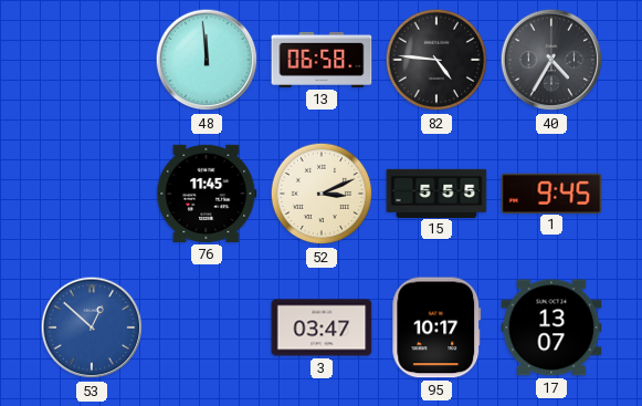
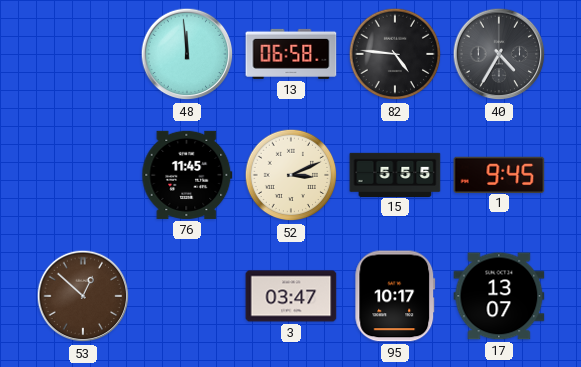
53 dial: blue -> brown
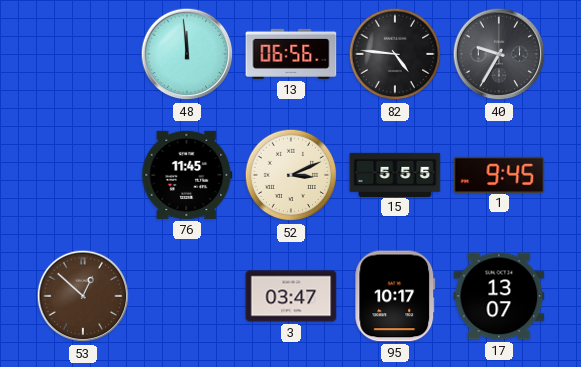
13: 06:58 -> 06:56
40: 4:35 -> 9:35
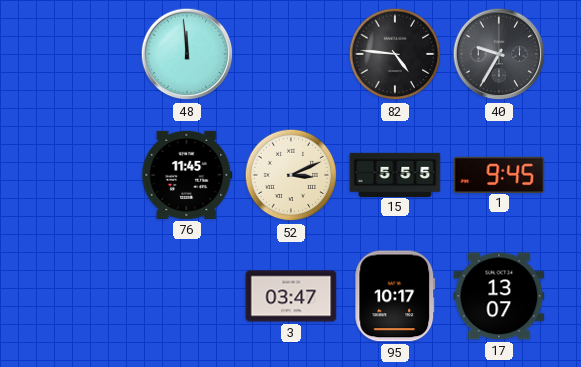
13: 06:56 -> none
53: 12:52 -> none
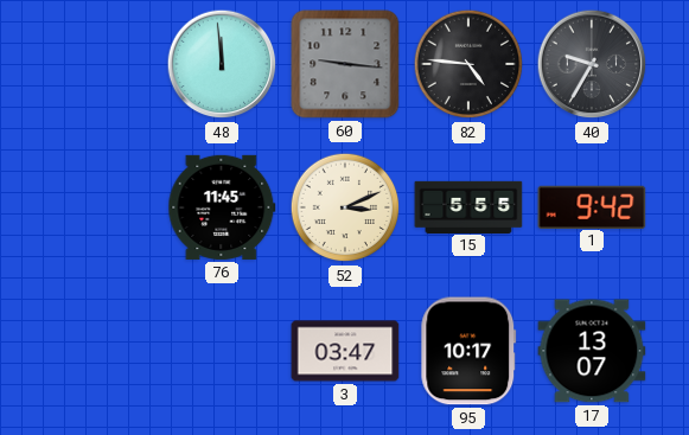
60: none -> 9:16
1: 9:45 -> 9:42
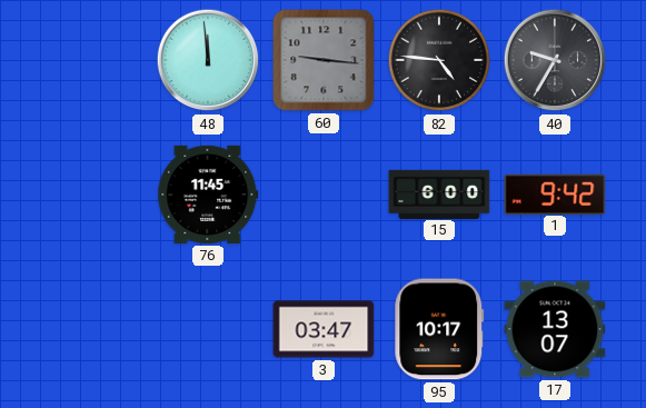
52: 3:11 -> none
15: 5:55 -> 6:00
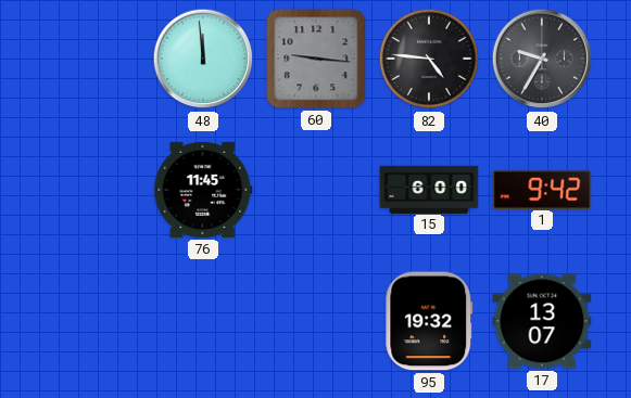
3: 03:47 -> none
95: 10:17 -> 19:32
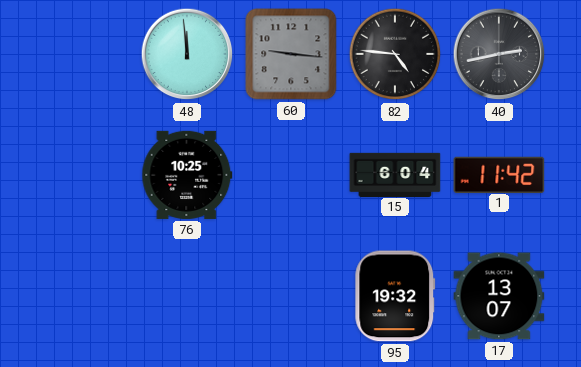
40: 9:35 -> 2:43
76: 11:45 -> 10:25
15: 6:00 -> 6:04
1: 9:42 -> 11:42
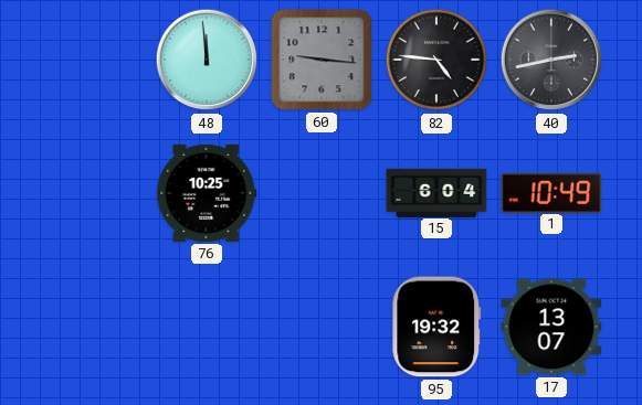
1: 11:42 -> 10:49
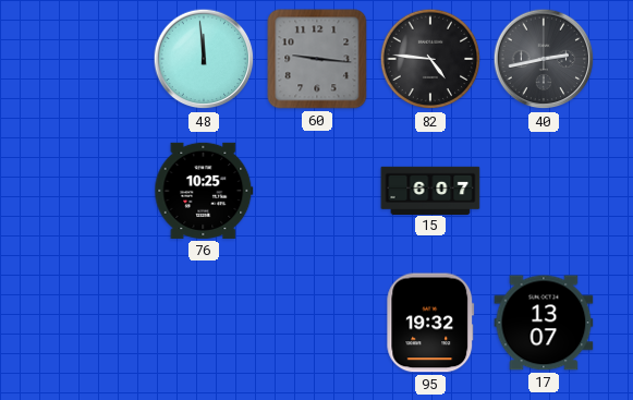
15: 6:04 -> 6:07
1: 10:49 -> none
